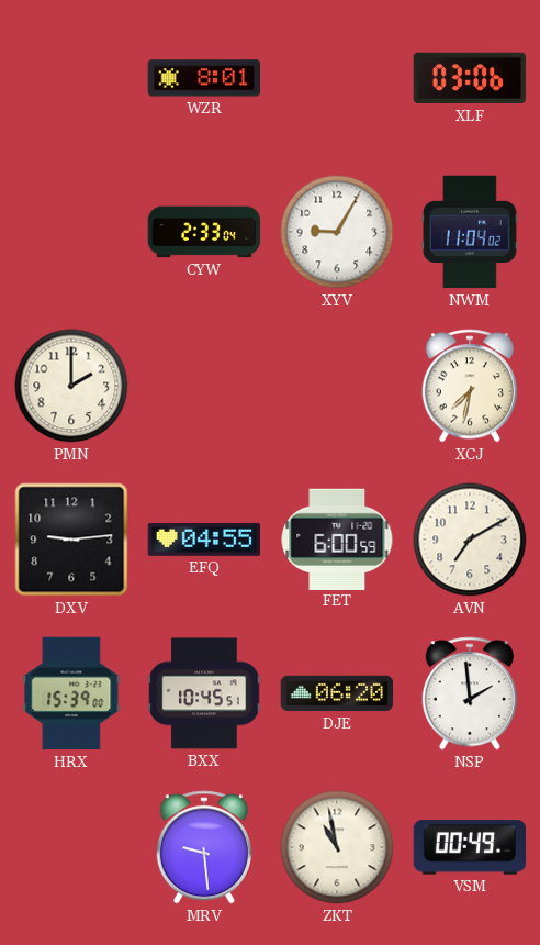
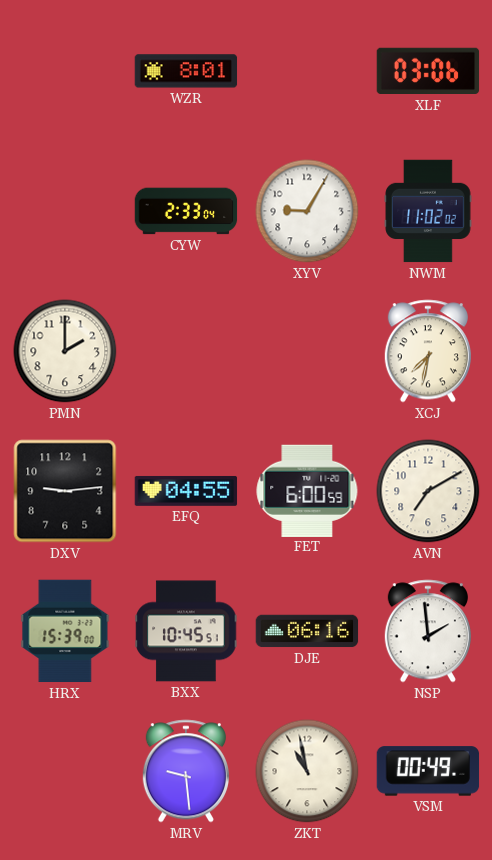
NWM: 11:04 -> 11:02
DJE: 06:20 -> 06:16
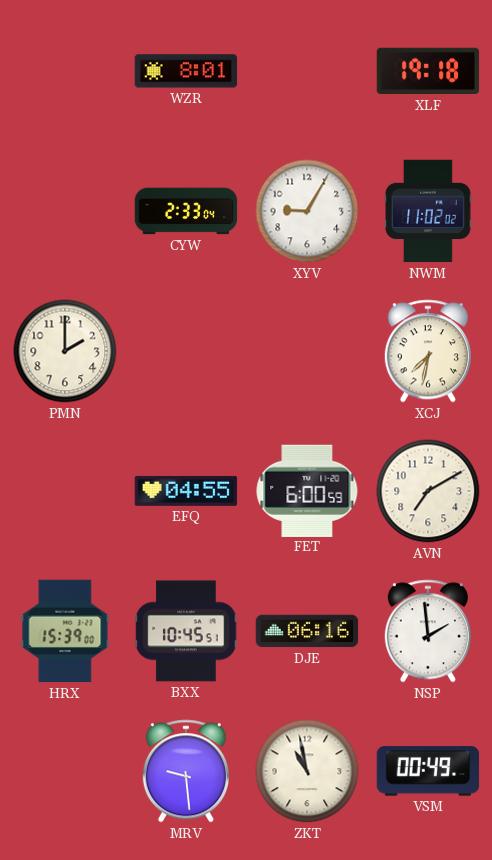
XLF: 03:06 -> 19:18
DXV: 9:14 -> none
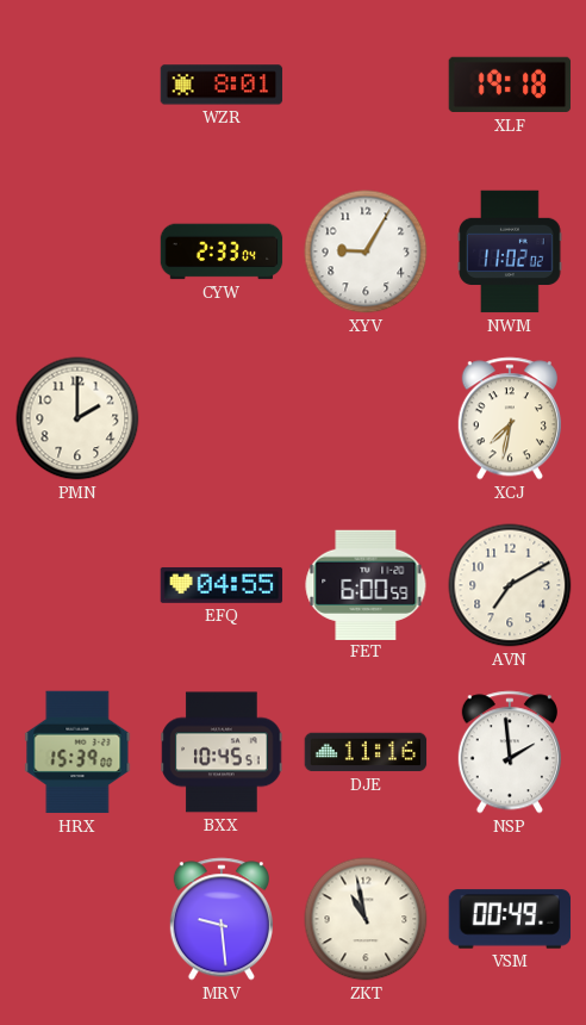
DJE: 06:16 -> 11:16
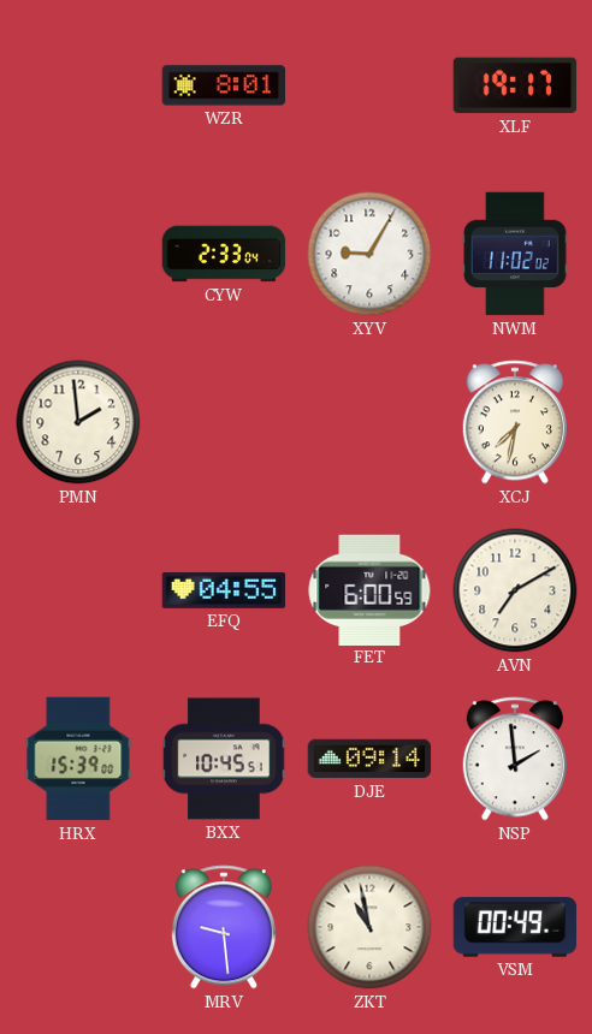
XLF: 19:18 -> 19:17
PMN: 2:00 -> 1:59
DJE: 11:16 -> 09:14
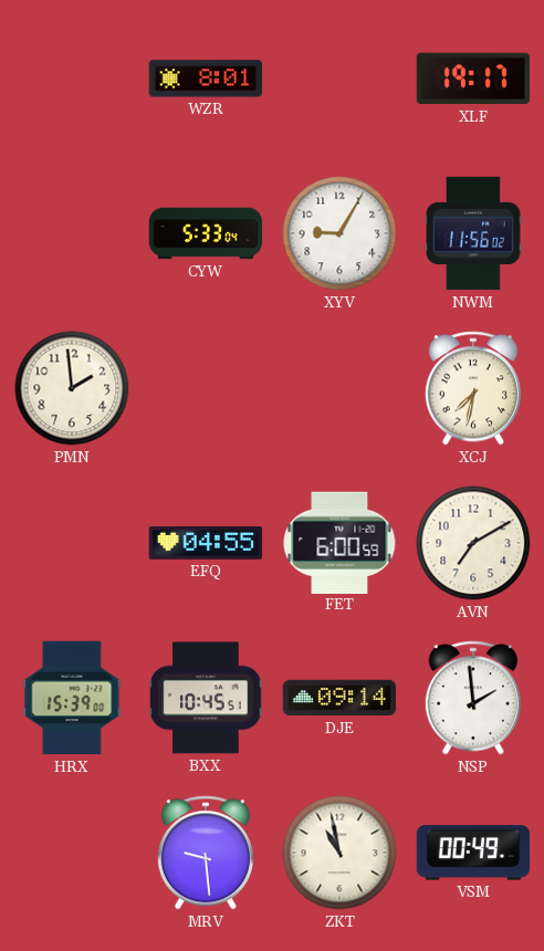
CYW: 2:33 -> 5:33
NWM: 11:02 -> 11:56
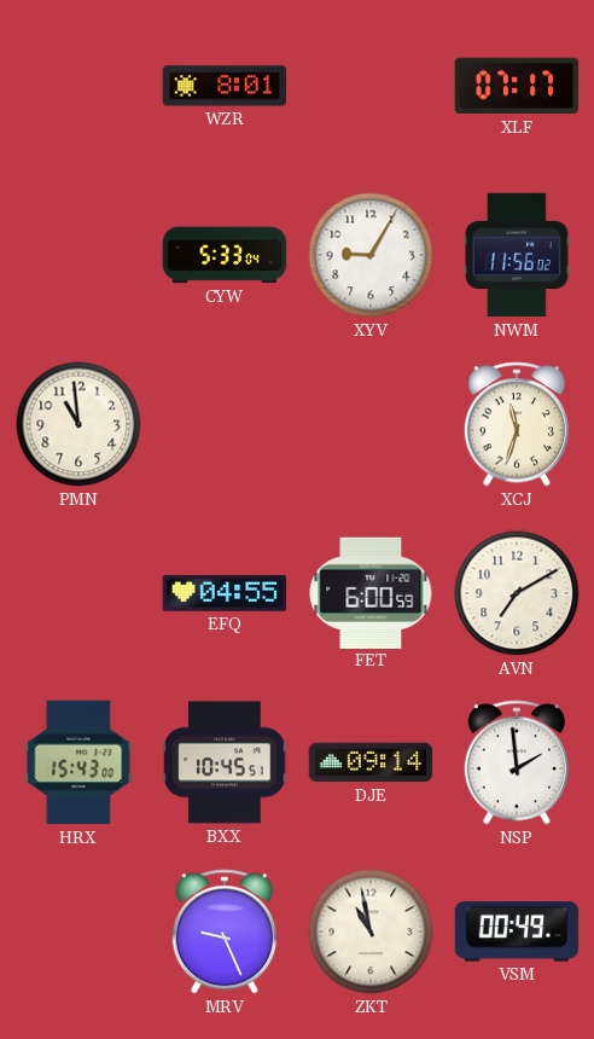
XLF: 19:17 -> 07:17
PMN: 1:59 -> 10:59
XCJ: 7:32 -> 11:33
HRX: 15:39 -> 15:43
MRV: 9:29 -> 9:26
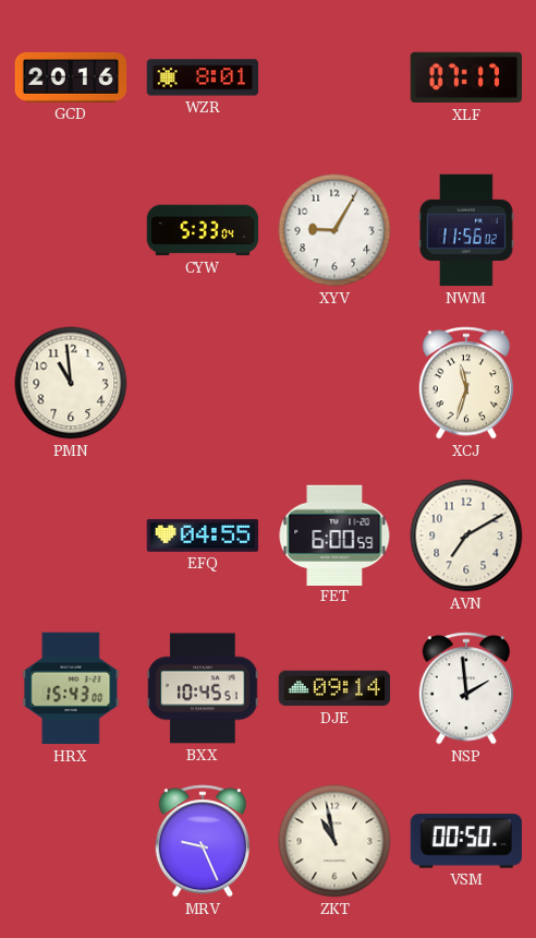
GCD: none -> 20:16
VSM: 00:49 -> 00:50
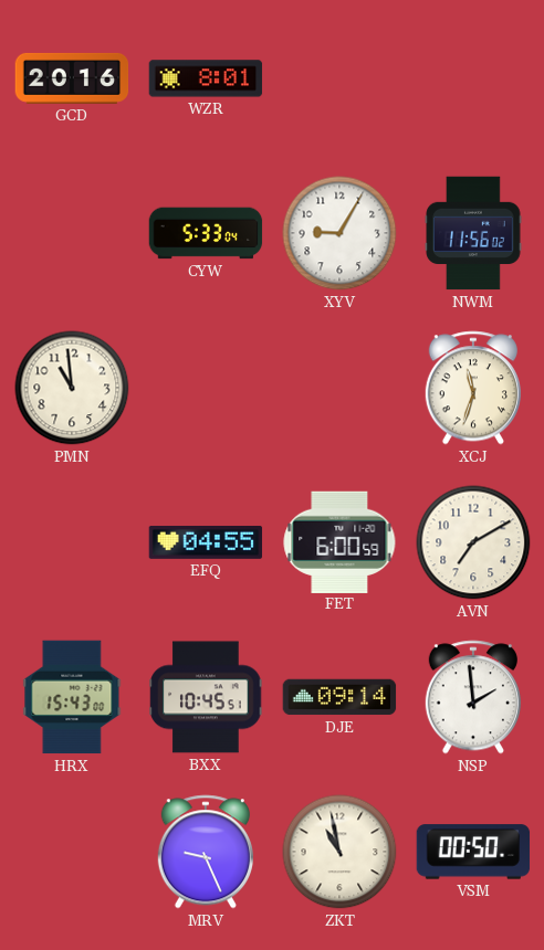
XLF: 07:17 -> none
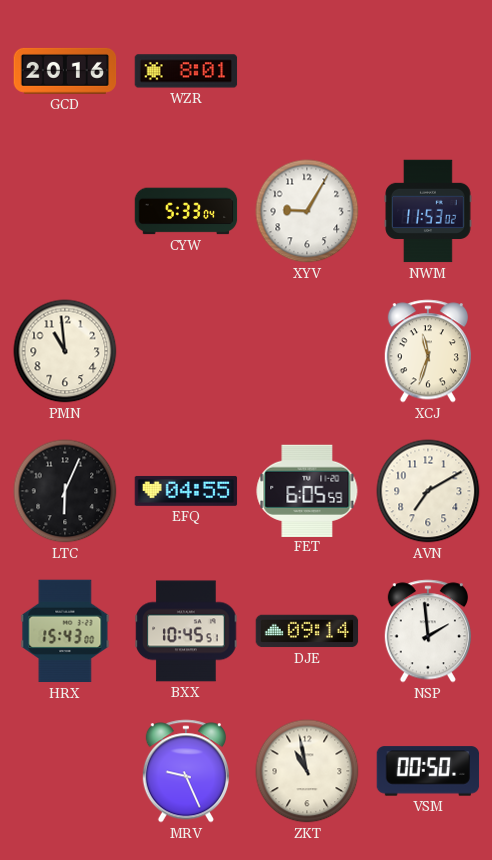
NWM: 11:56 -> 11:53
LTC: none -> 6:04
FET: 6:00 -> 6:05
